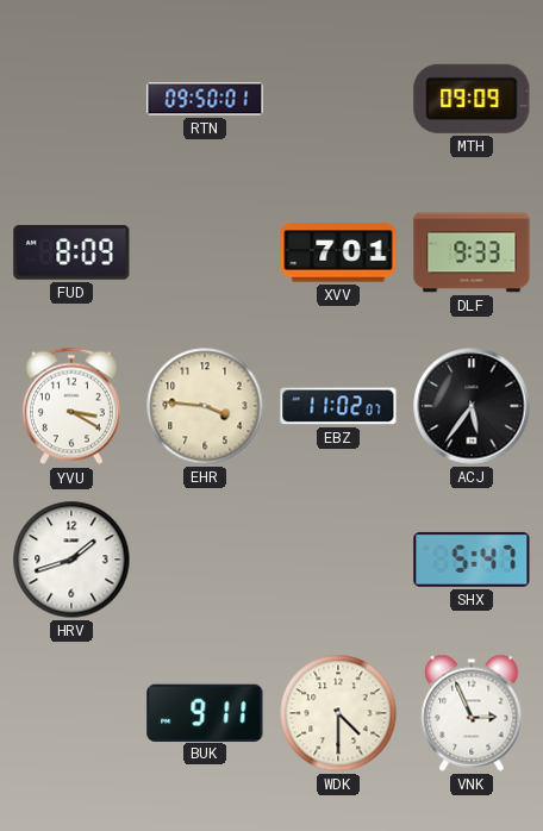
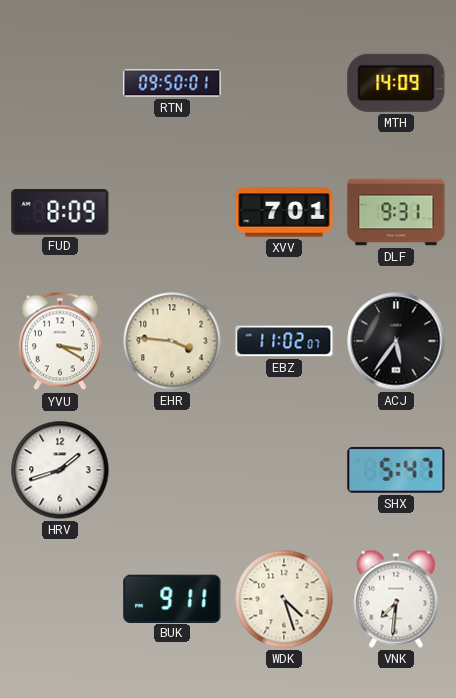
MTH: 09:09 -> 14:09
DLF: 9:33 -> 9:31
WDK: 4:30 -> 4:27
VNK: 2:56 -> 7:31
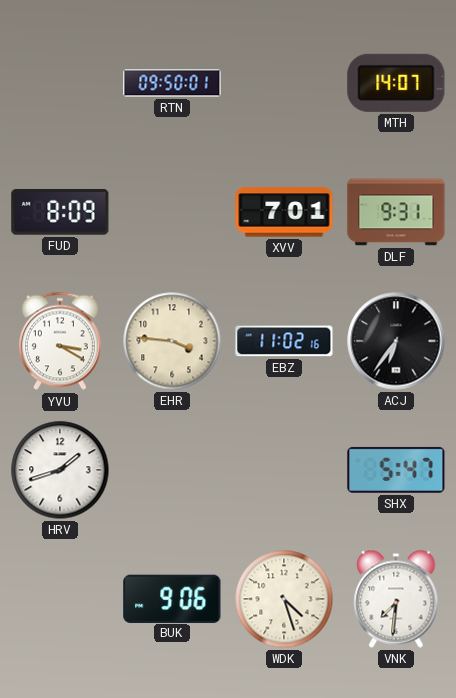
MTH: 14:09 -> 14:07
EBZ: 11:02:07 -> 11:02:16
ACJ: 5:36 -> 6:36
BUK: 9:11 -> 9:06
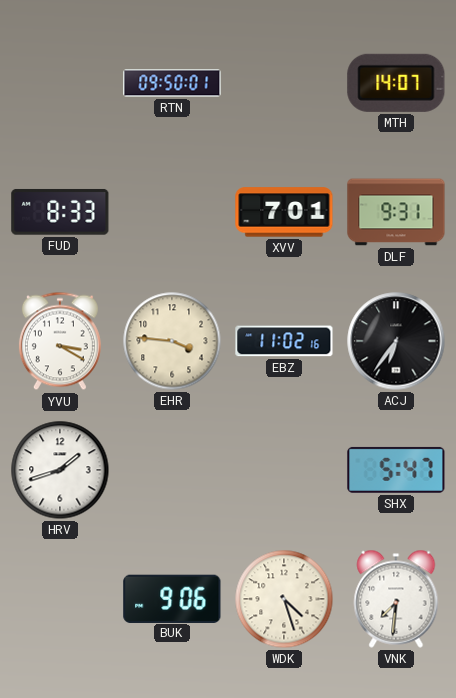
FUD: 8:09 -> 8:33
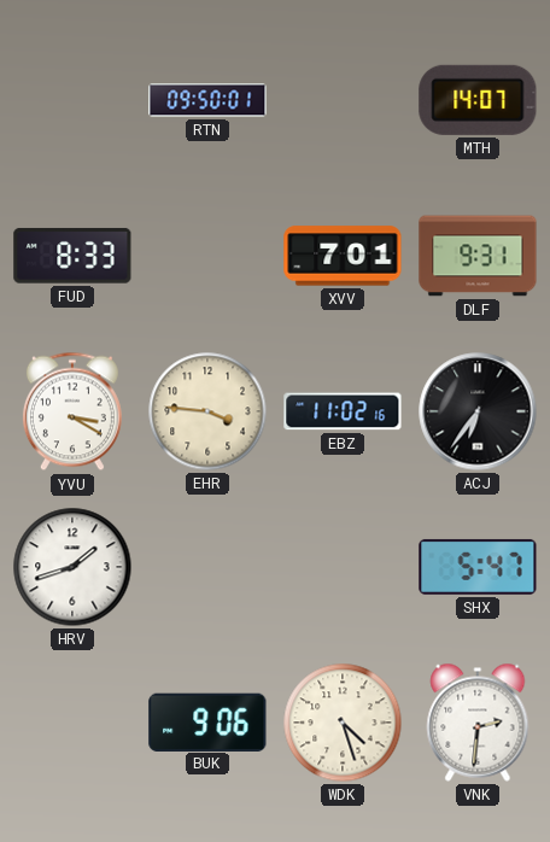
VNK: 7:31 -> 2:31
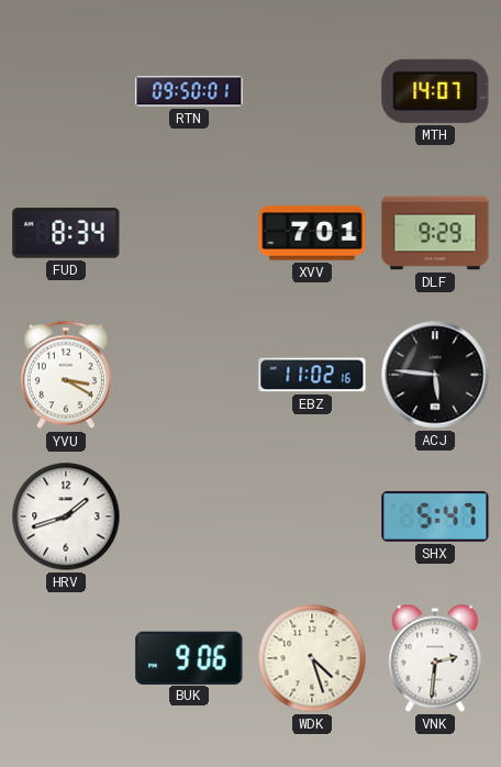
FUD: 8:33 -> 8:34
DLF: 9:31 -> 9:29
EHR: 3:46 -> none
ACJ: 6:36 -> 5:46
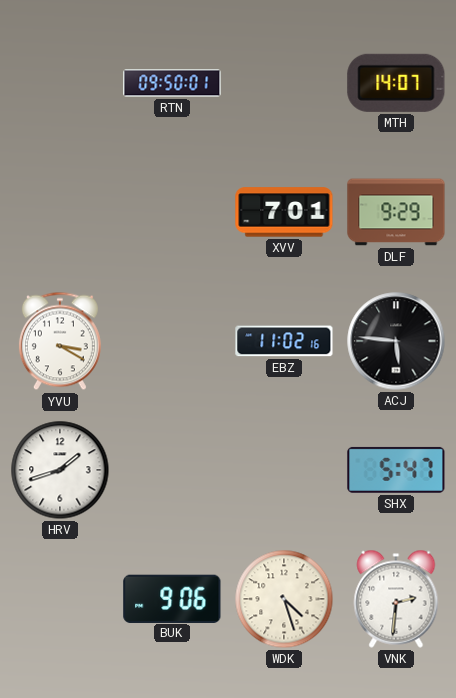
FUD: 8:34 -> none
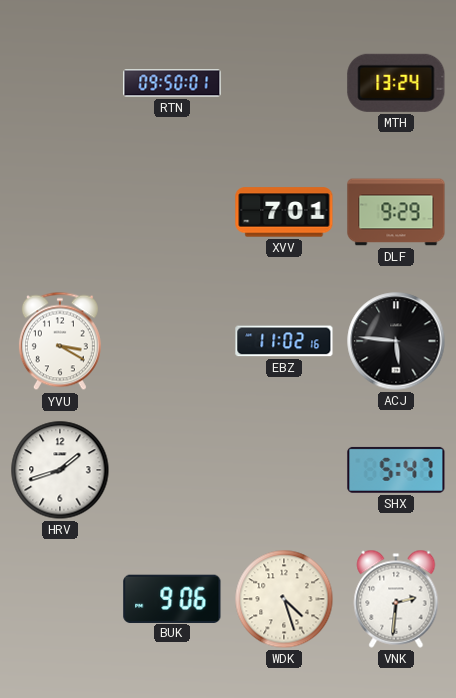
MTH: 14:07 -> 13:24
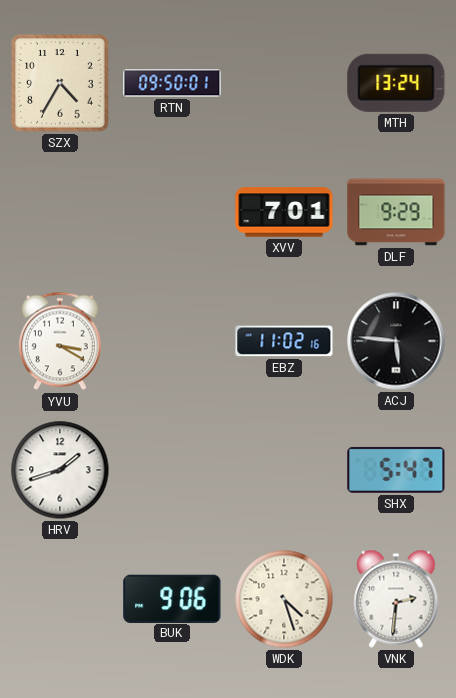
SZX: none -> 4:35
